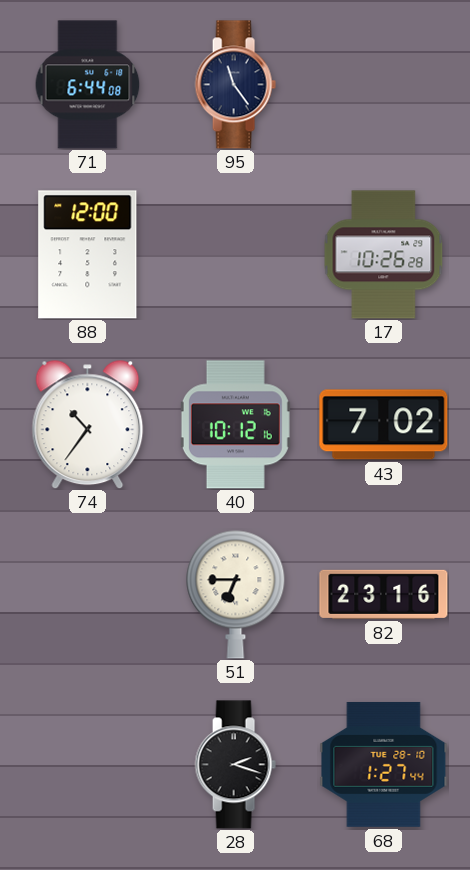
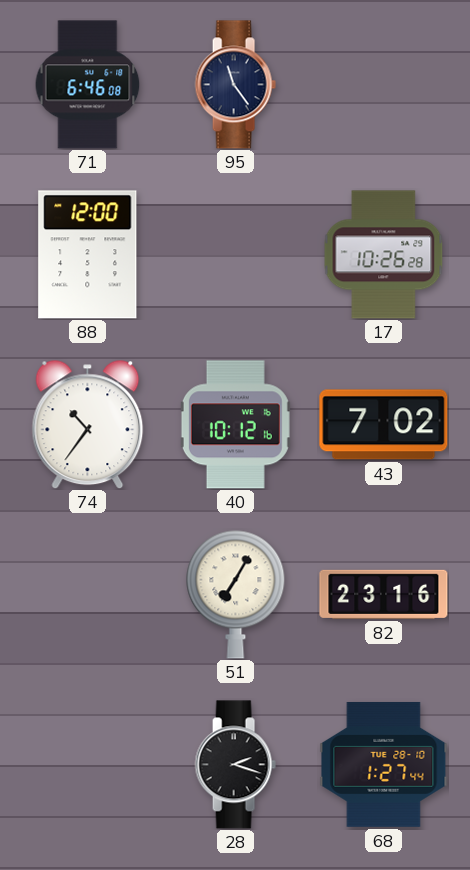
71: 6:44 -> 6:46
51: 6:45 -> 7:05
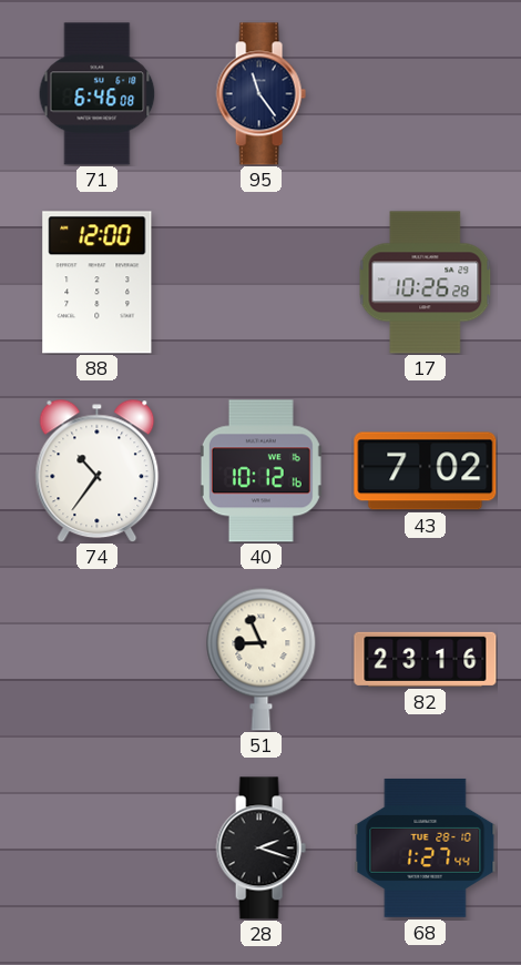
51: 7:05 -> 8:56
